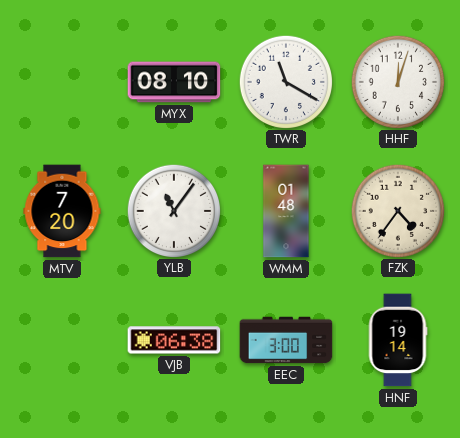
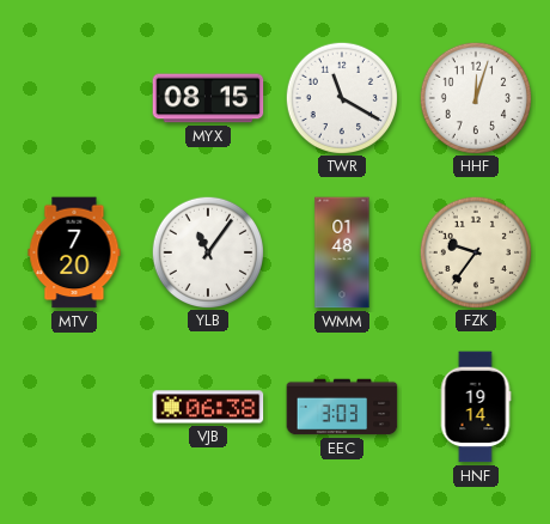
MYX: 08:10 -> 08:15
FZK: 4:36 -> 9:36
EEC: 3:00 -> 3:03
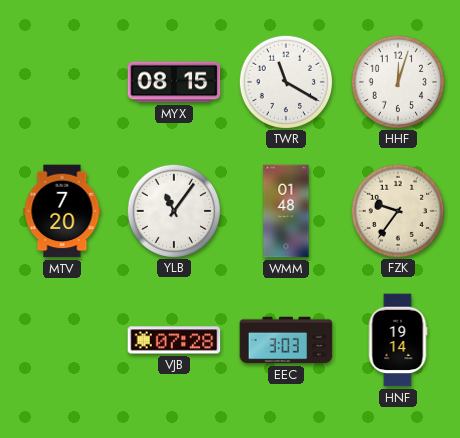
VJB: 06:38 -> 07:28
